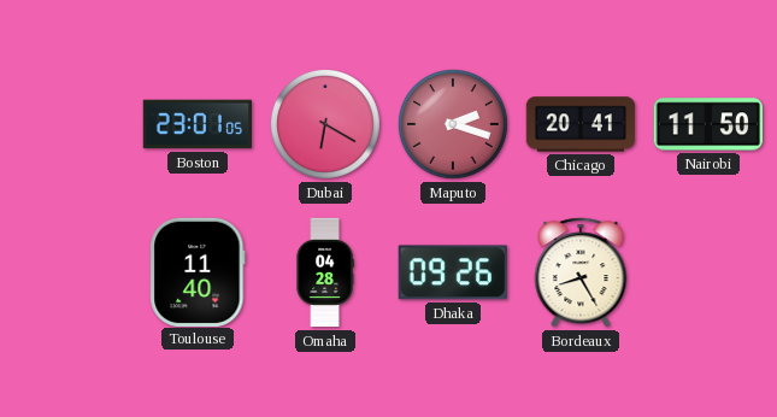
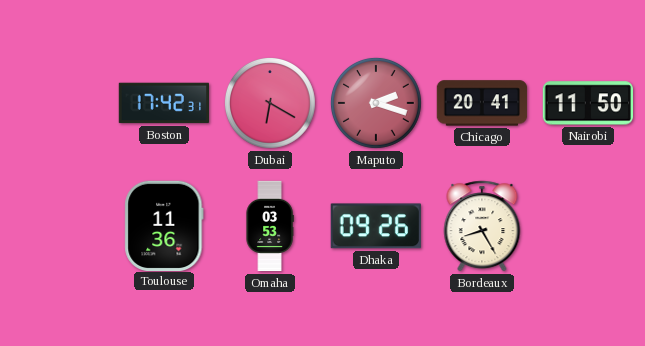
Boston: 23:01 -> 17:42
Toulouse: 11:40 -> 11:36
Omaha: 04:28 -> 03:53
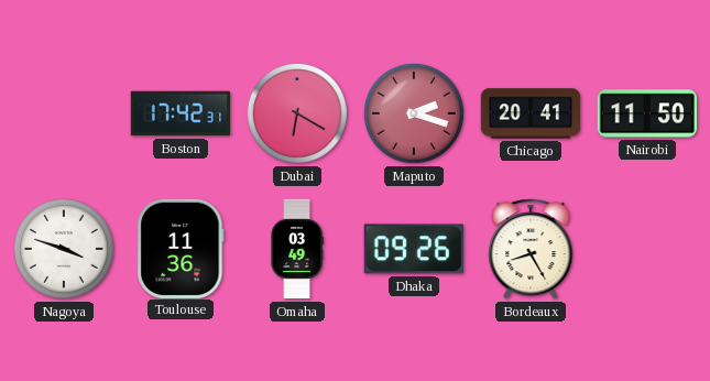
Nagoya: none -> 3:48
Omaha: 03:53 -> 03:49
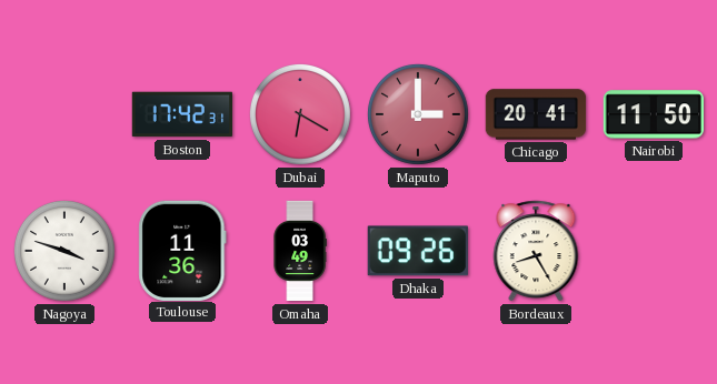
Maputo: 2:18 -> 3:00
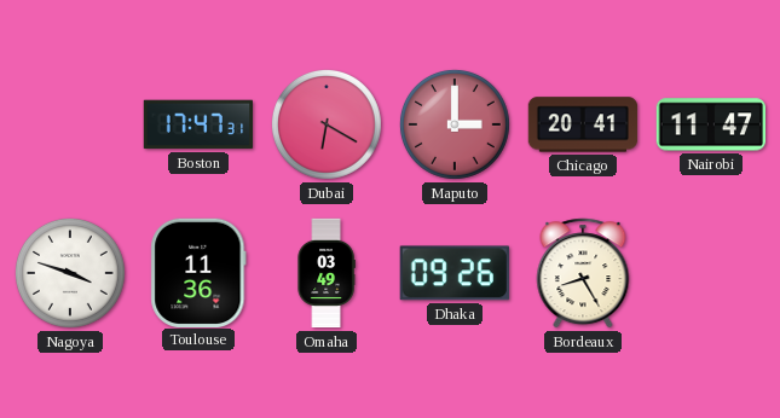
Boston: 17:42 -> 17:47
Nairobi: 11:50 -> 11:47
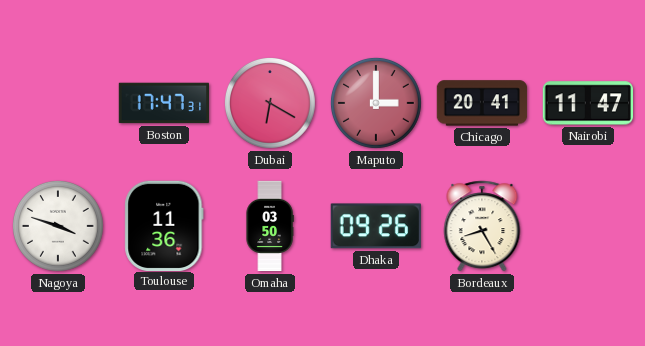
Omaha: 03:49 -> 03:50
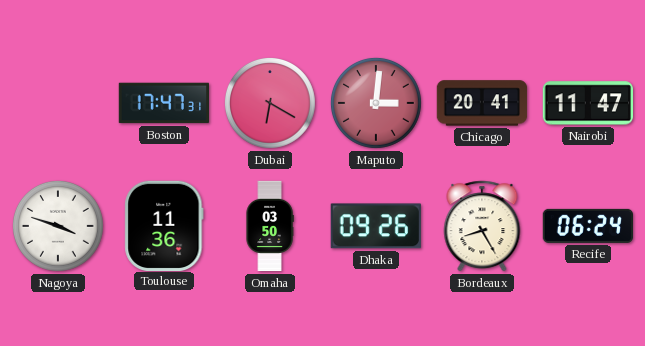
Maputo: 3:00 -> 3:01
Recife: none -> 06:24
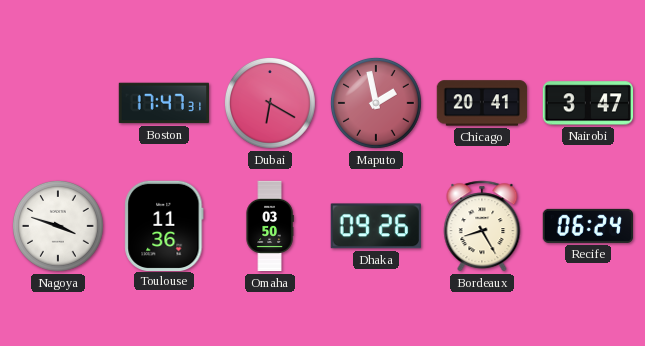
Maputo: 3:01 -> 1:58
Nairobi: 11:47 -> 3:47
